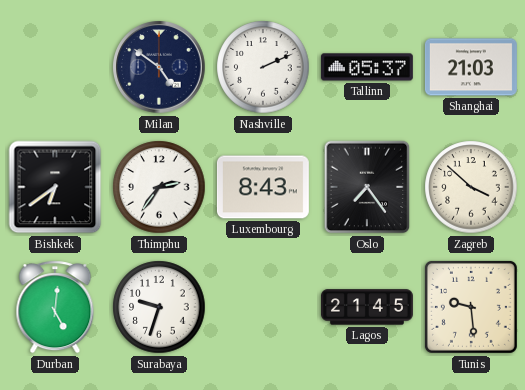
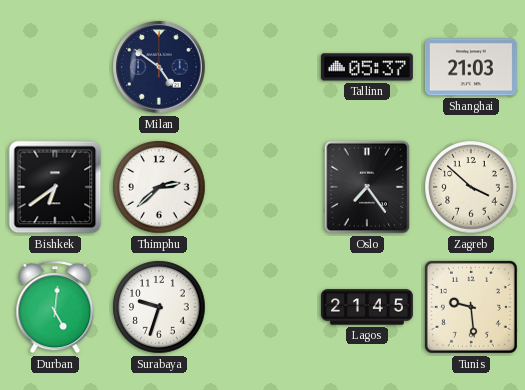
Nashville: 2:11 -> none
Thimphu: 2:36 -> 2:38
Luxembourg: 8:43 -> none
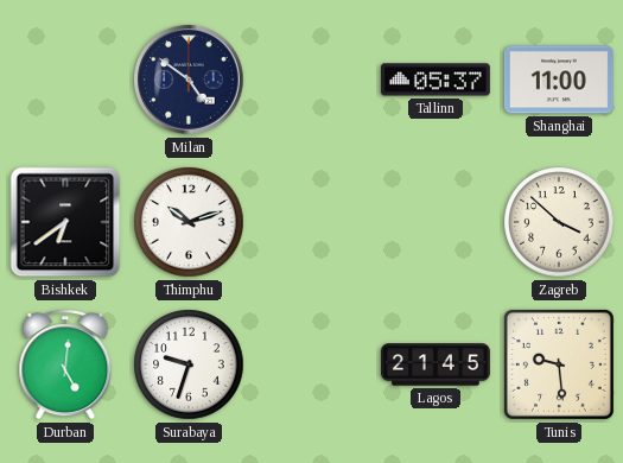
Shanghai: 21:03 -> 11:00
Thimphu: 2:38 -> 10:12
Oslo: 7:24 -> none
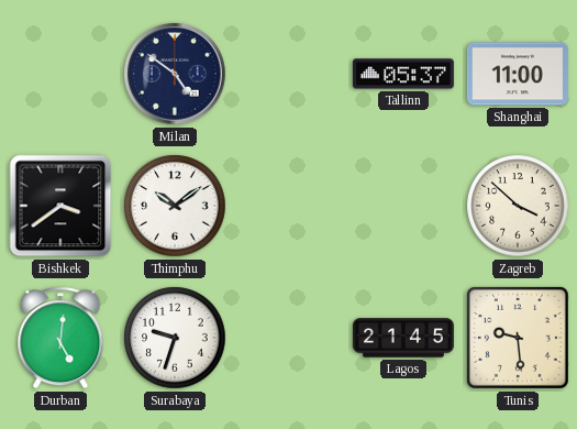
Bishkek: 6:39 -> 3:39
Thimphu: 10:12 -> 10:09
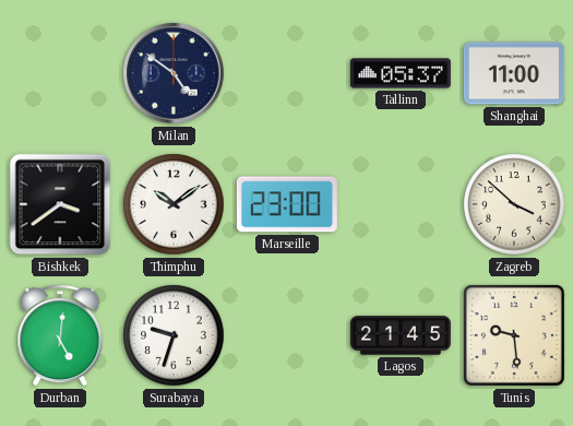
Marseille: none -> 23:00
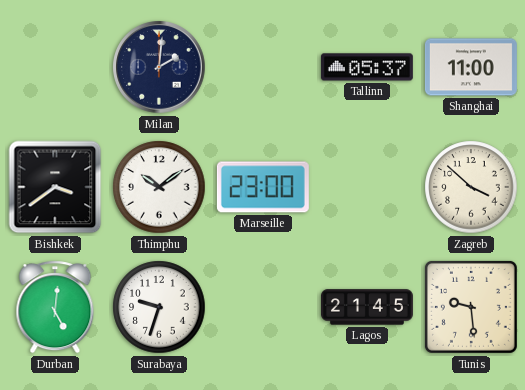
Milan: 4:51 -> 2:01
